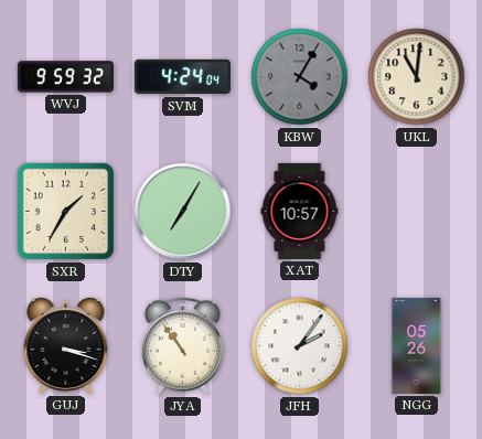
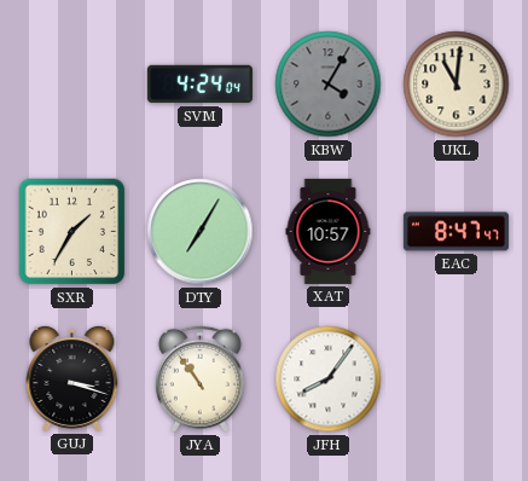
WVJ: 9:59 -> none
EAC: none -> 8:47
JFH: 2:06 -> 8:06
NGG: 05:26 -> none
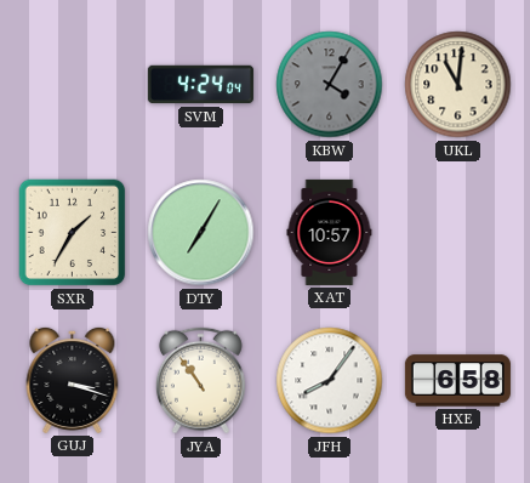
EAC: 8:47 -> none
HXE: none -> 6:58
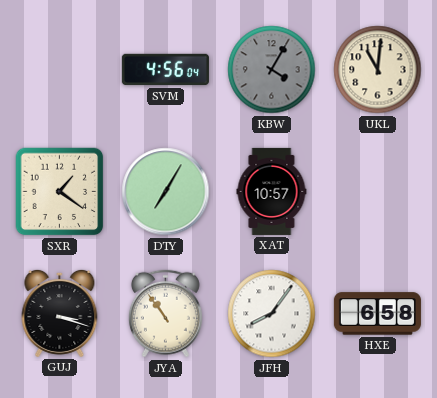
SVM: 4:24 -> 4:56
SXR: 1:35 -> 1:21
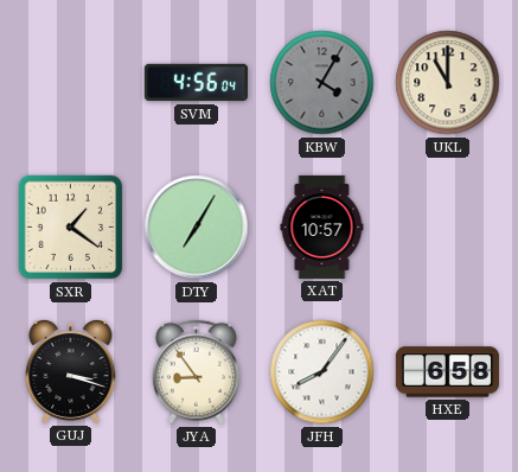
UKL: 11:01 -> 11:00
JYA: 10:54 -> 8:54
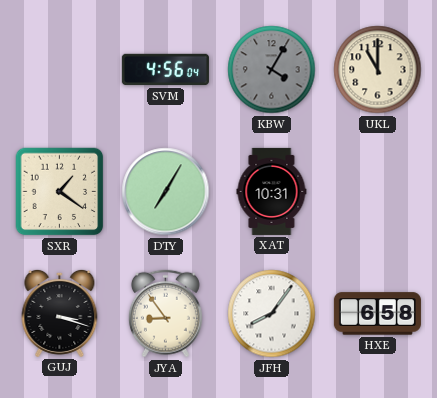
XAT: 10:57 -> 10:31
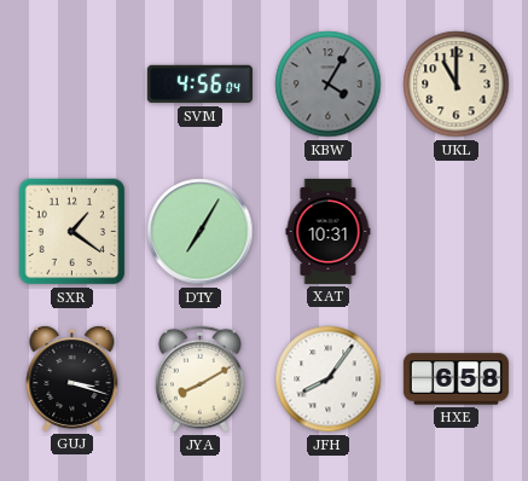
JYA: 8:54 -> 8:10
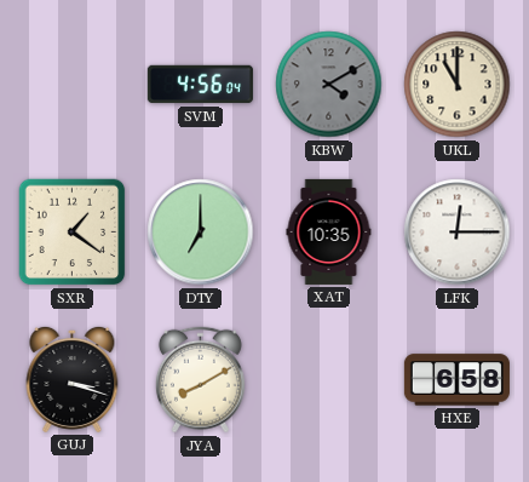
KBW: 4:05 -> 4:10
DTY: 7:05 -> 7:00
XAT: 10:31 -> 10:35
LFK: none -> 12:15
JFH: 8:06 -> none
